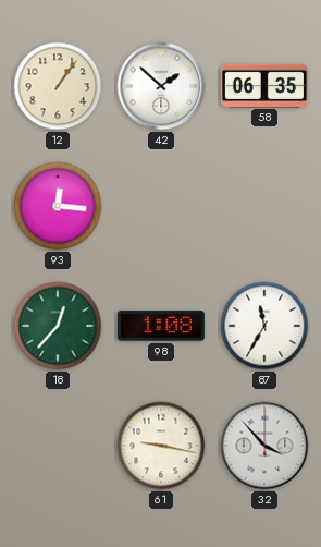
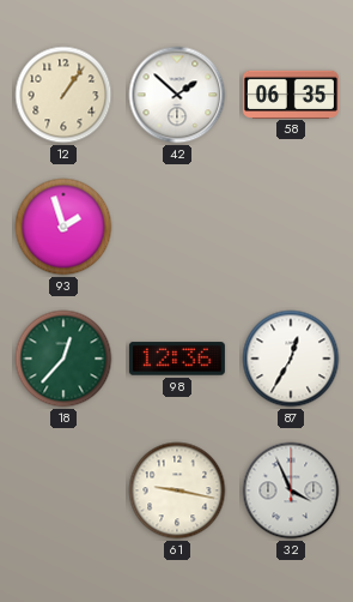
93: 12:16 -> 1:57
98: 1:08 -> 12:36
87: 11:35 -> 12:35
32: 3:53 -> 3:56
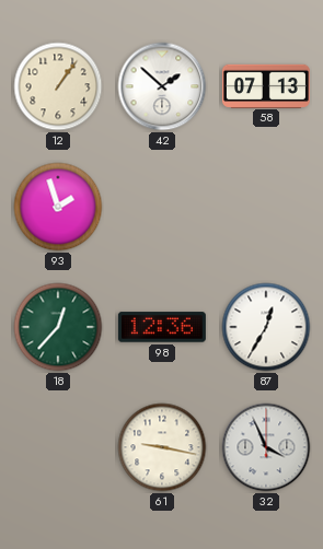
58: 06:35 -> 07:13
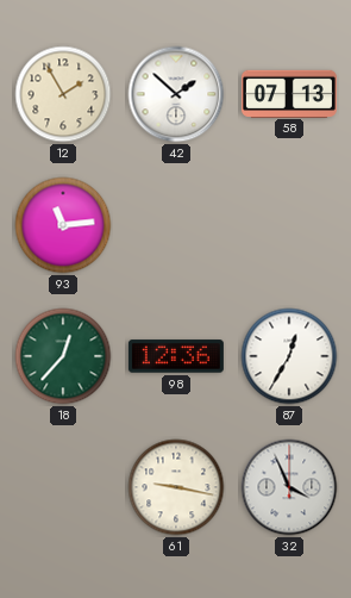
12: 1:06 -> 1:55
93: 1:57 -> 11:14
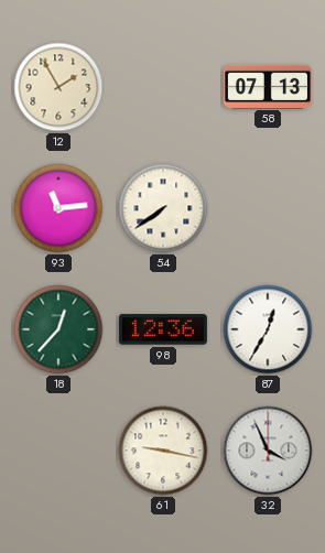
42: 1:52 -> none
54: none -> 7:39
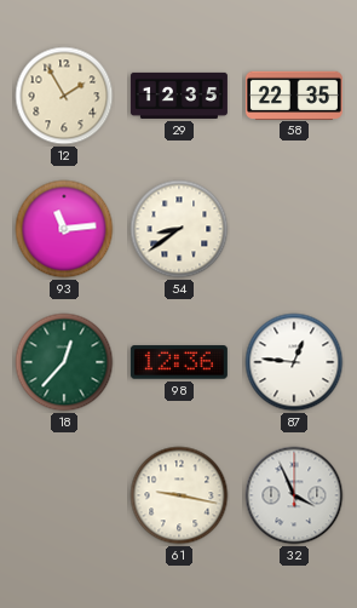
29: none -> 12:35
58: 07:13 -> 22:35
54: 7:39 -> 8:39
87: 12:35 -> 12:46
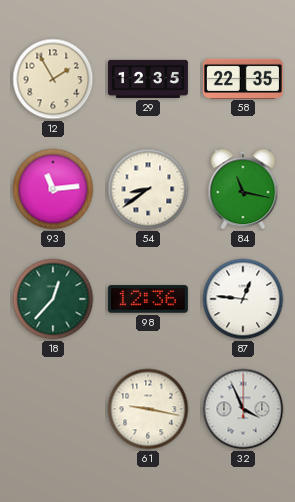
84: none -> 11:17
